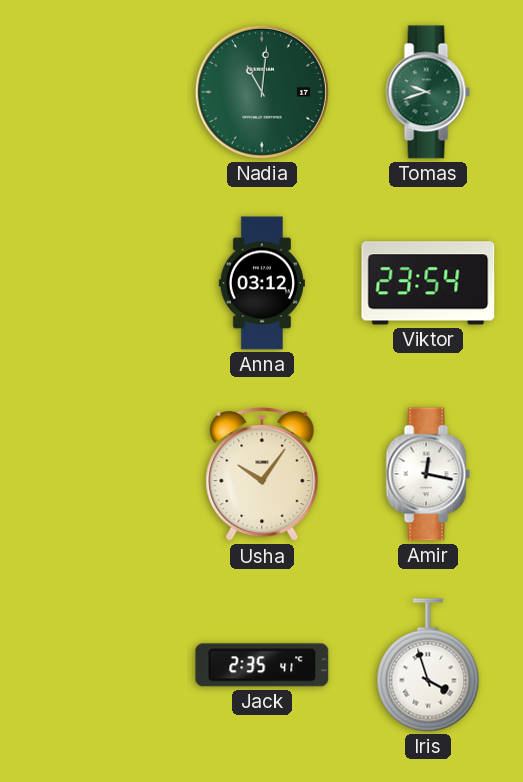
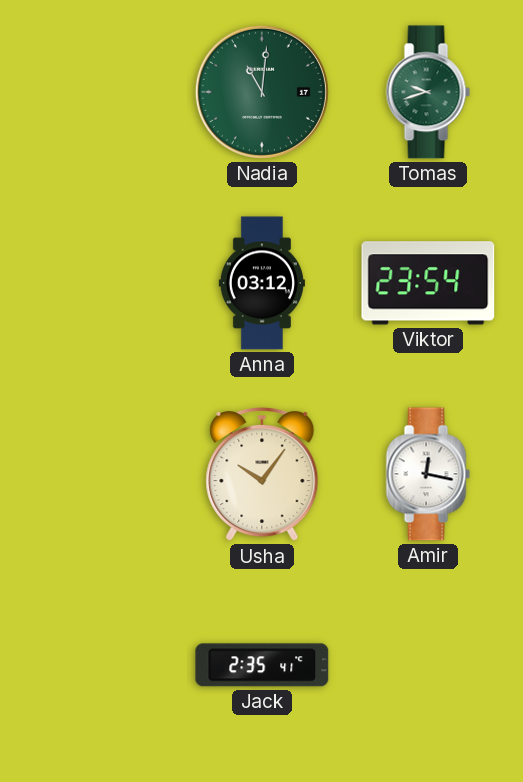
Iris: 3:57 -> none
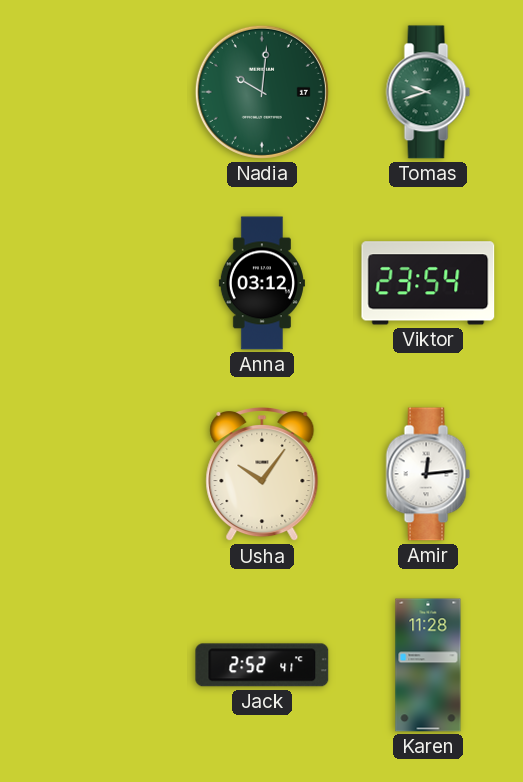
Nadia: 11:01 -> 10:01
Amir: 12:17 -> 12:14
Jack: 2:35 -> 2:52
Karen: none -> 11:28
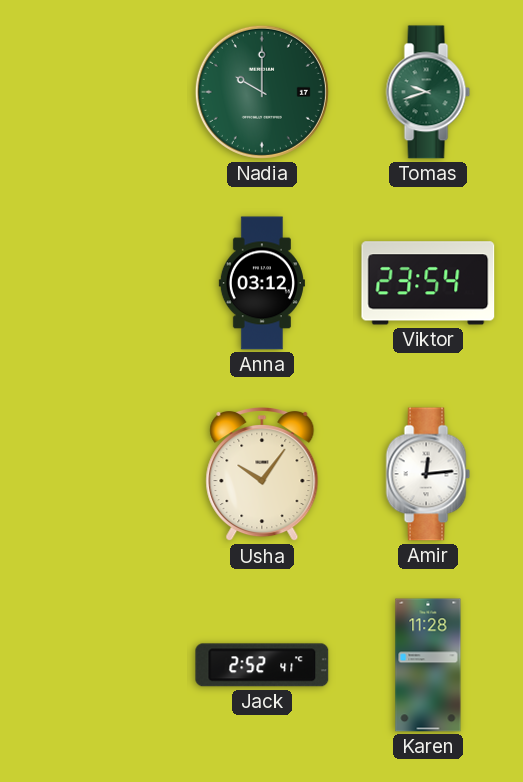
Nadia: 10:01 -> 10:00
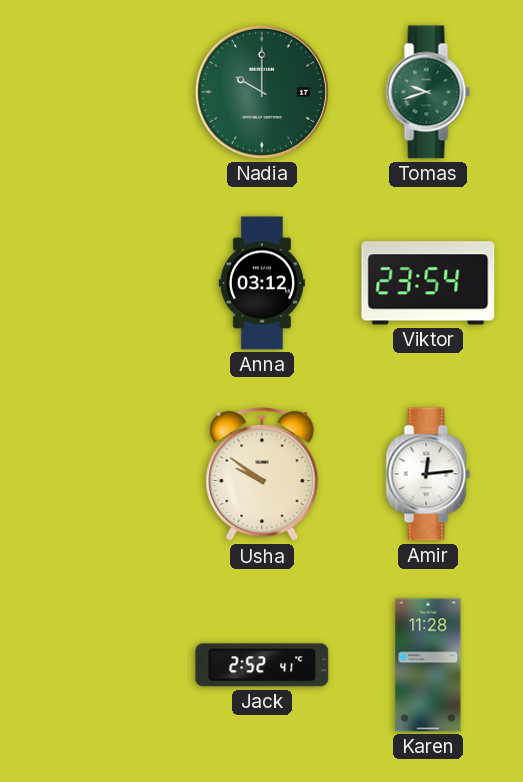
Usha: 10:06 -> 9:51
